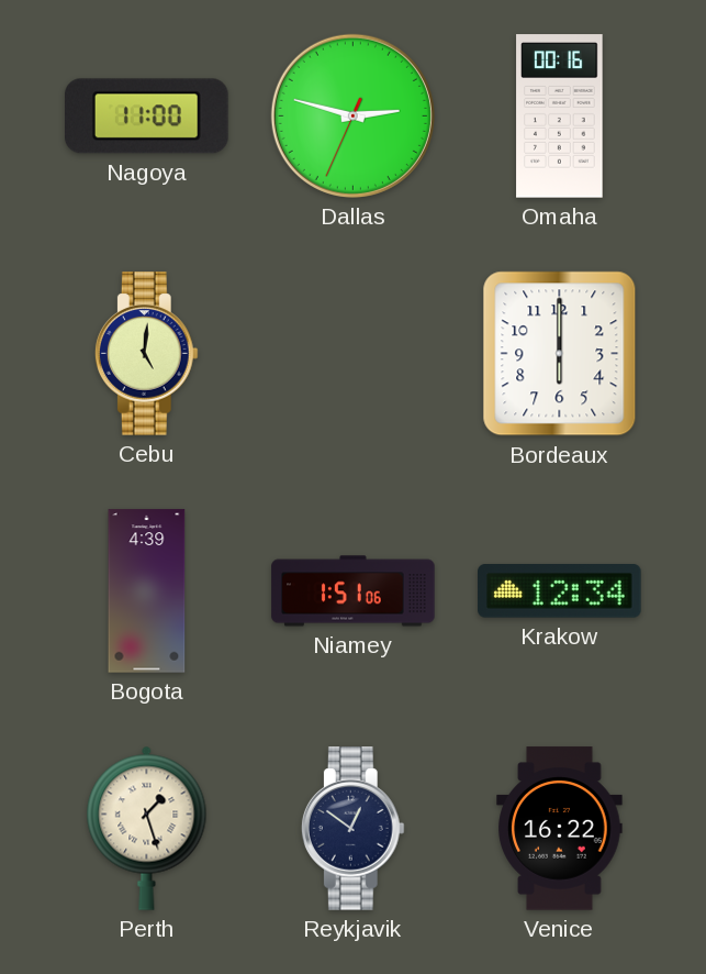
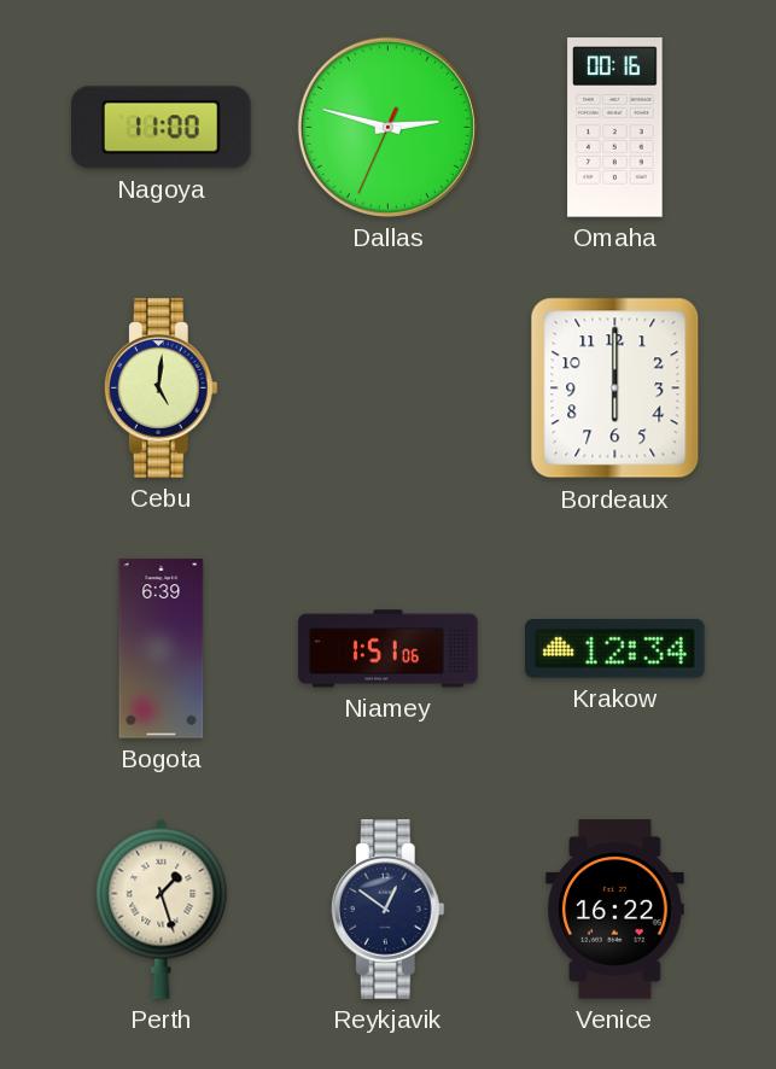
Bogota: 4:39 -> 6:39
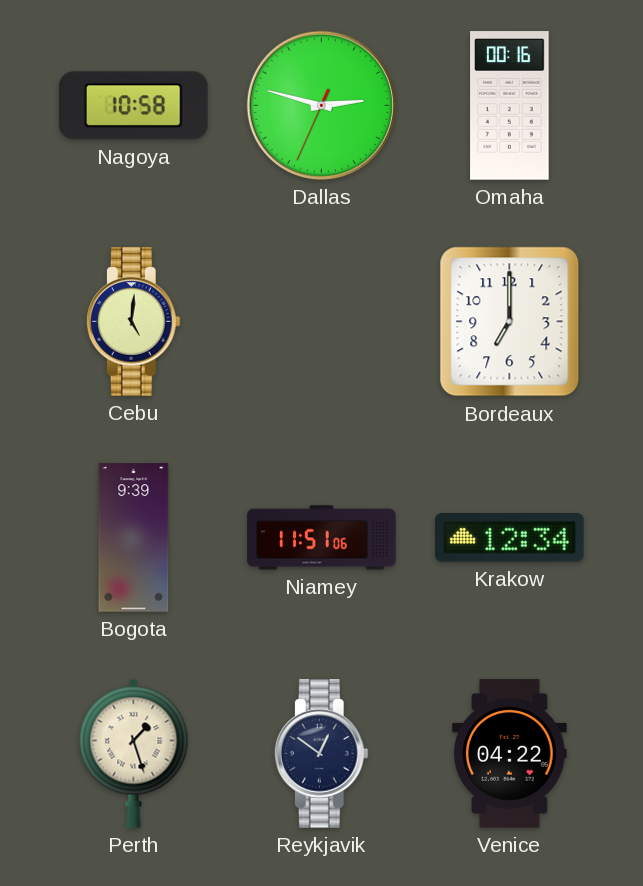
Nagoya: 11:00 -> 10:58
Bordeaux: 6:00 -> 7:00
Bogota: 6:39 -> 9:39
Niamey: 1:51 -> 11:51
Venice: 16:22 -> 04:22
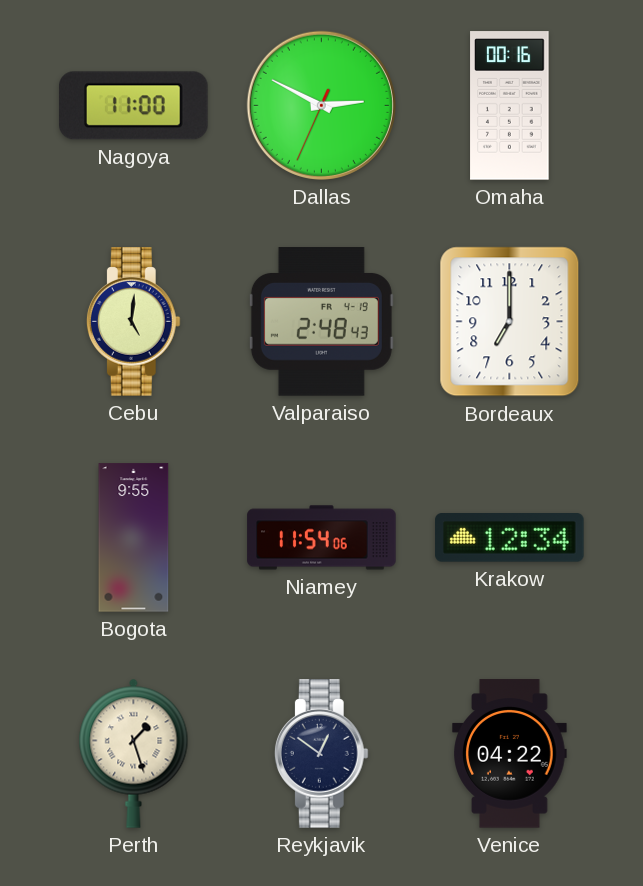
Nagoya: 10:58 -> 11:00
Dallas: 2:47 -> 2:49
Valparaiso: none -> 2:48
Bogota: 9:39 -> 9:55
Niamey: 11:51 -> 11:54
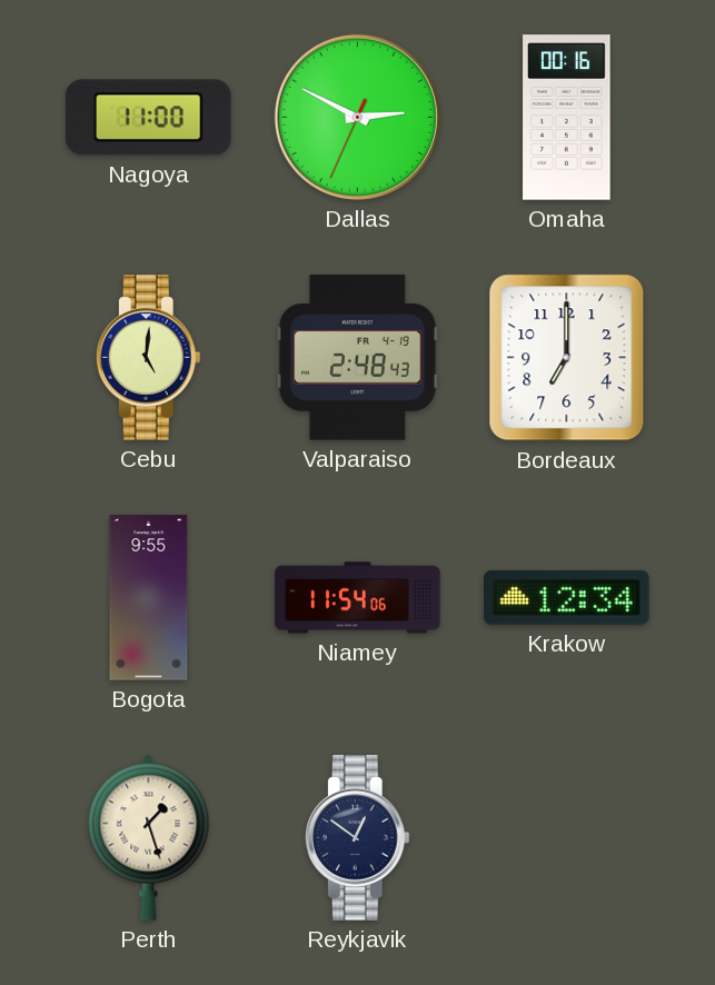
Venice: 04:22 -> none
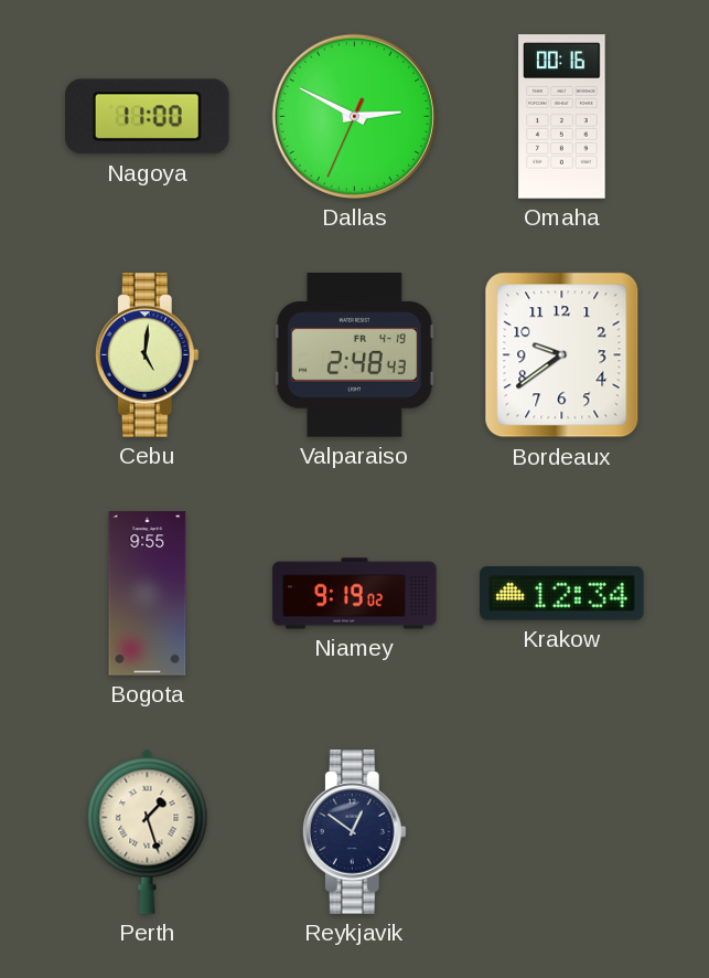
Bordeaux: 7:00 -> 9:39
Niamey: 11:54 -> 9:19
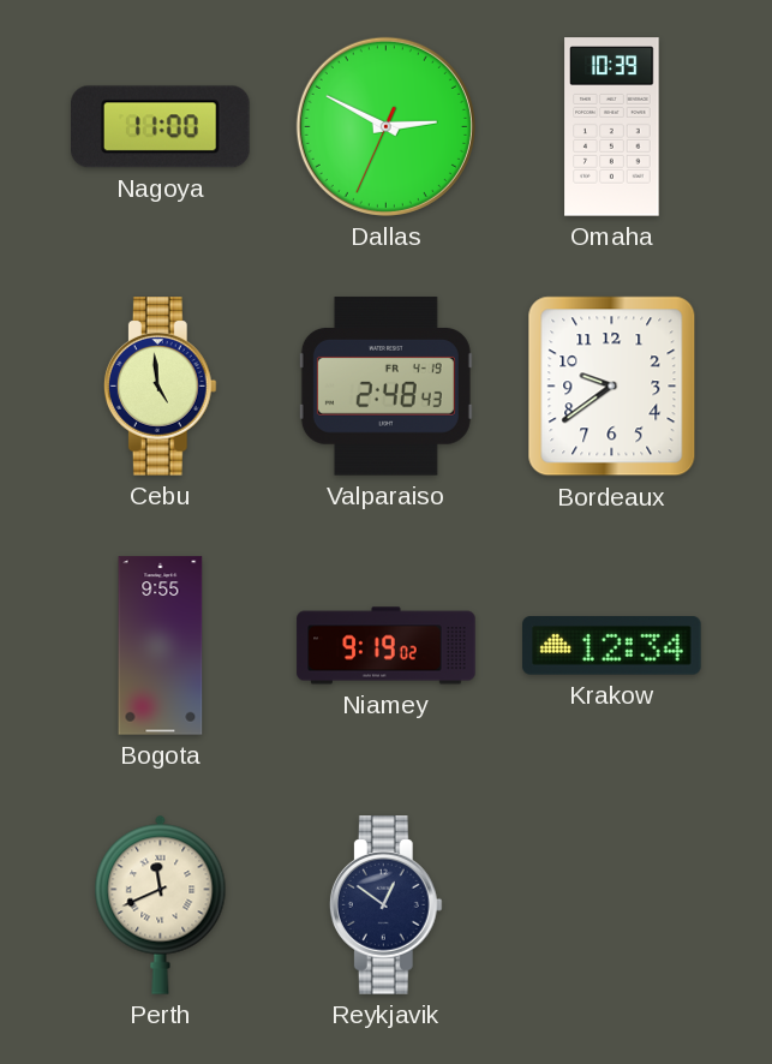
Omaha: 00:16 -> 10:39
Cebu: 5:01 -> 4:59
Perth: 1:27 -> 11:41
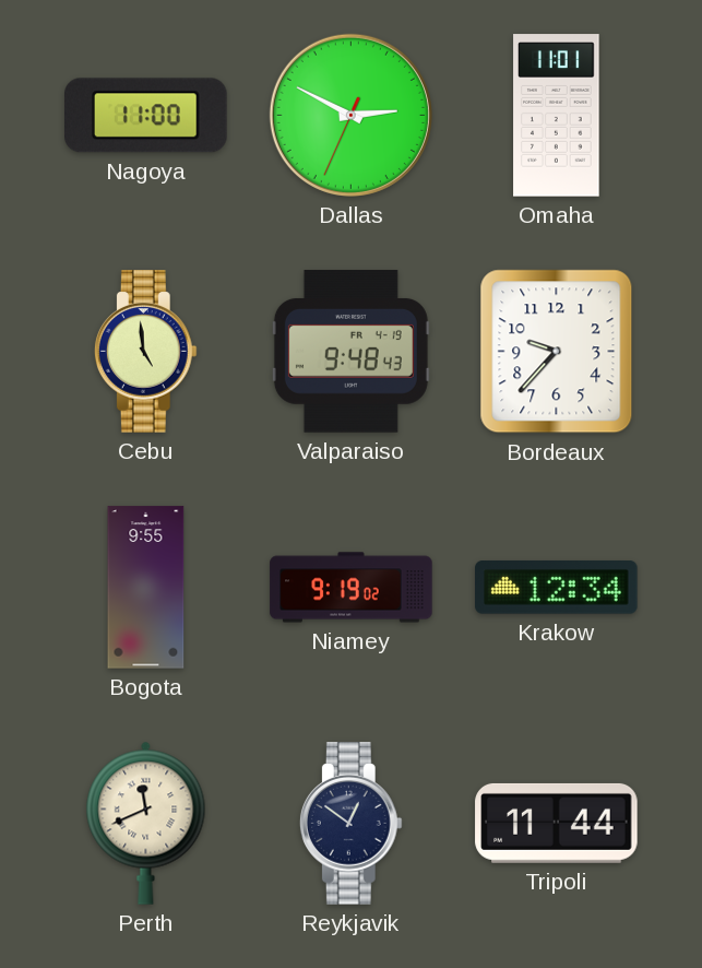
Omaha: 10:39 -> 11:01
Valparaiso: 2:48 -> 9:48
Bordeaux: 9:39 -> 9:37
Tripoli: none -> 11:44
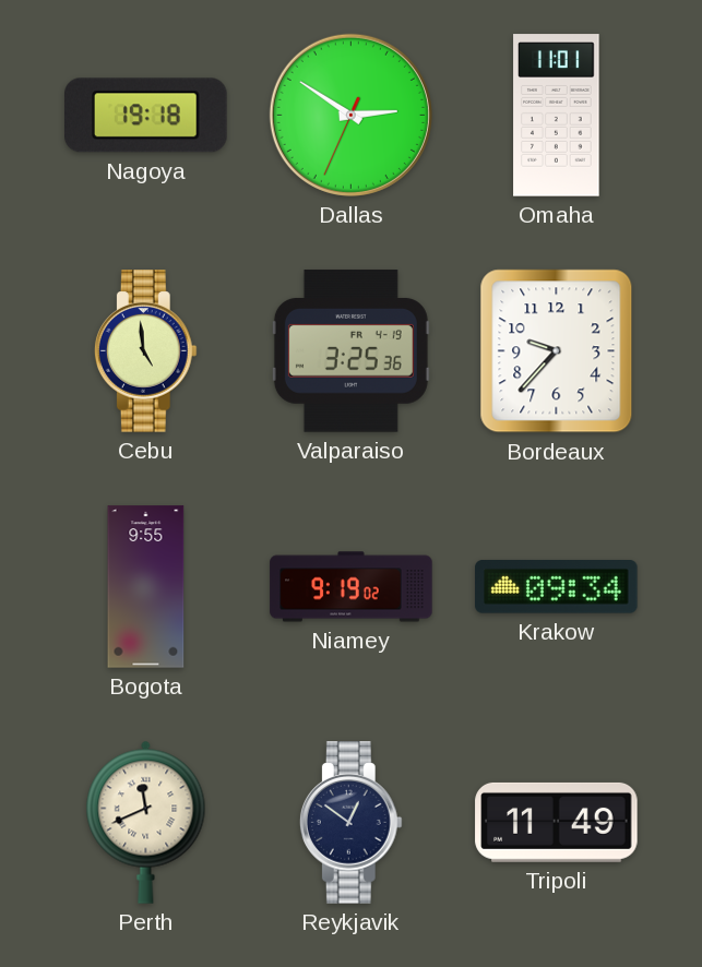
Nagoya: 11:00 -> 19:18
Dallas: 2:49 -> 2:50
Valparaiso: 9:48 -> 3:25
Krakow: 12:34 -> 09:34
Tripoli: 11:44 -> 11:49
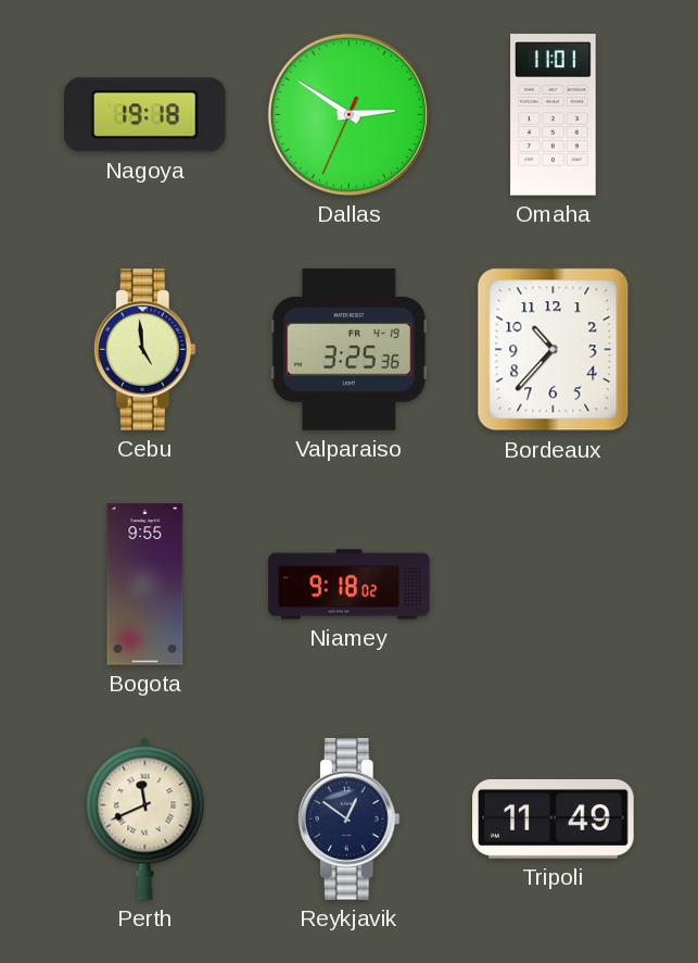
Bordeaux: 9:37 -> 10:37
Niamey: 9:19 -> 9:18
Krakow: 09:34 -> none
